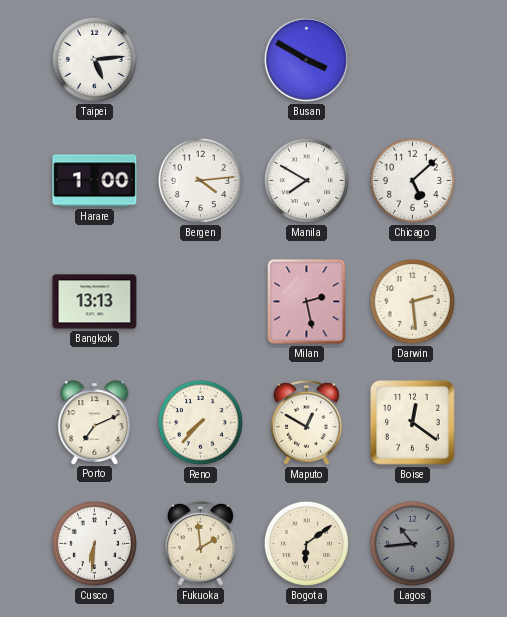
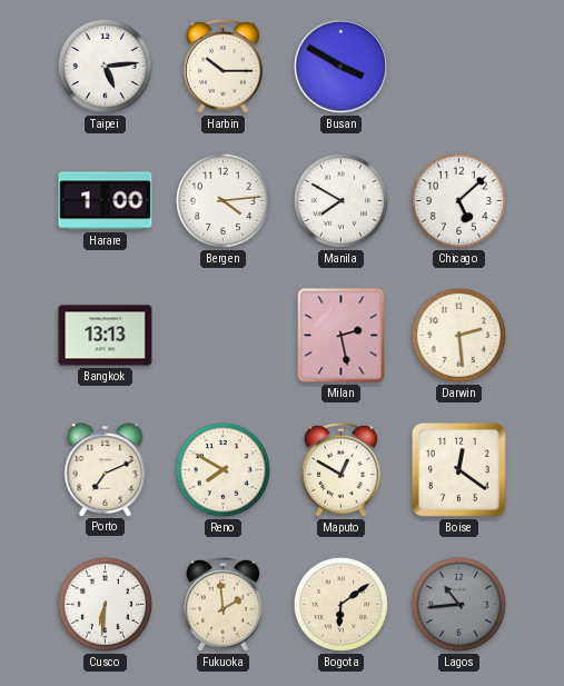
Harbin: none -> 10:15
Reno: 7:37 -> 7:50
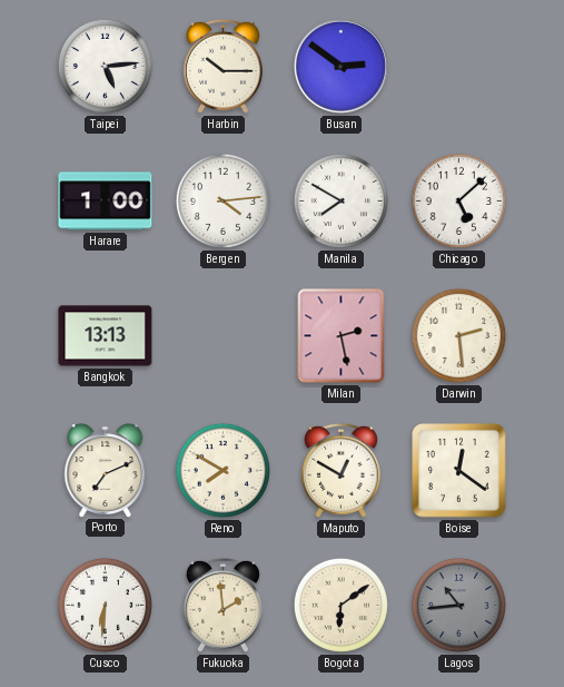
Busan: 3:50 -> 2:51
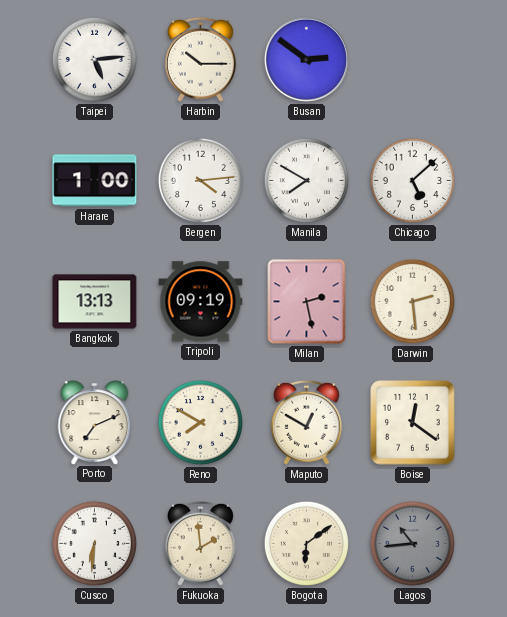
Tripoli: none -> 09:19
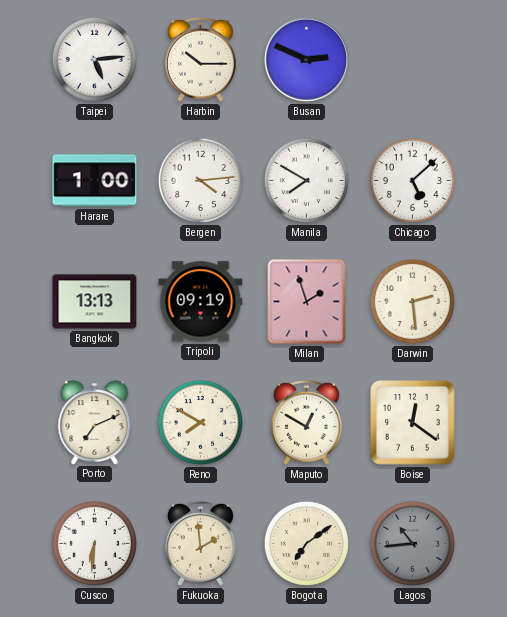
Busan: 2:51 -> 2:49
Milan: 2:28 -> 1:57
Bogota: 6:09 -> 7:09
